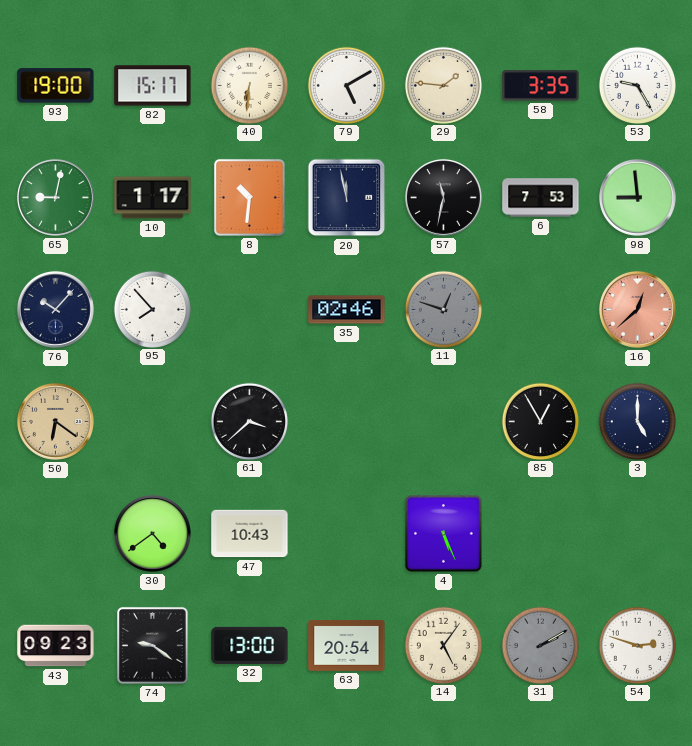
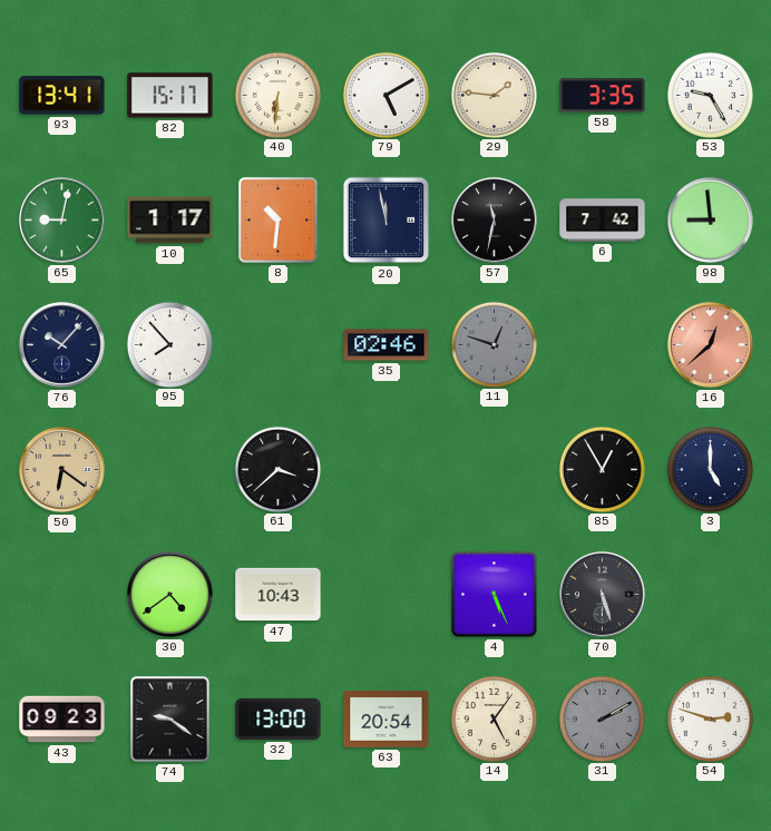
93: 19:00 -> 13:41
6: 7:53 -> 7:42
70: none -> 5:27
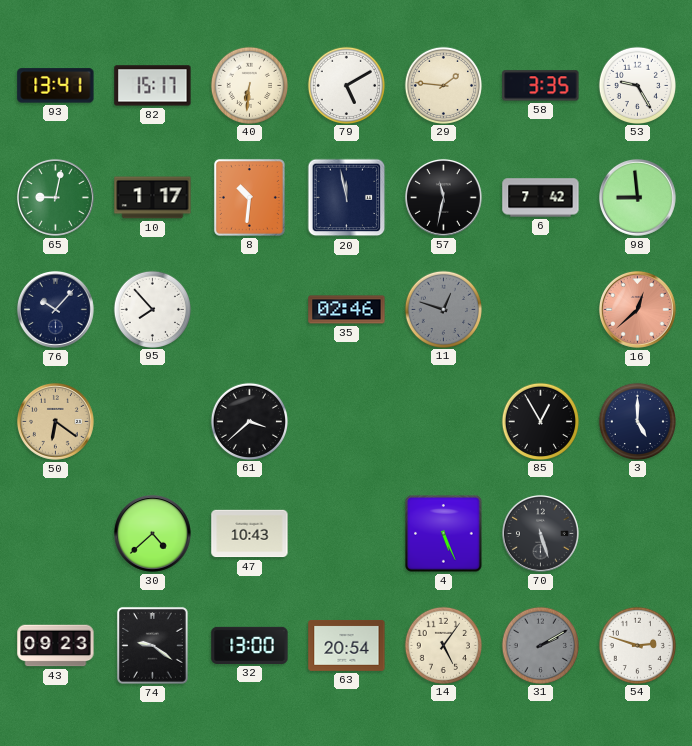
30: 4:39 -> 4:38
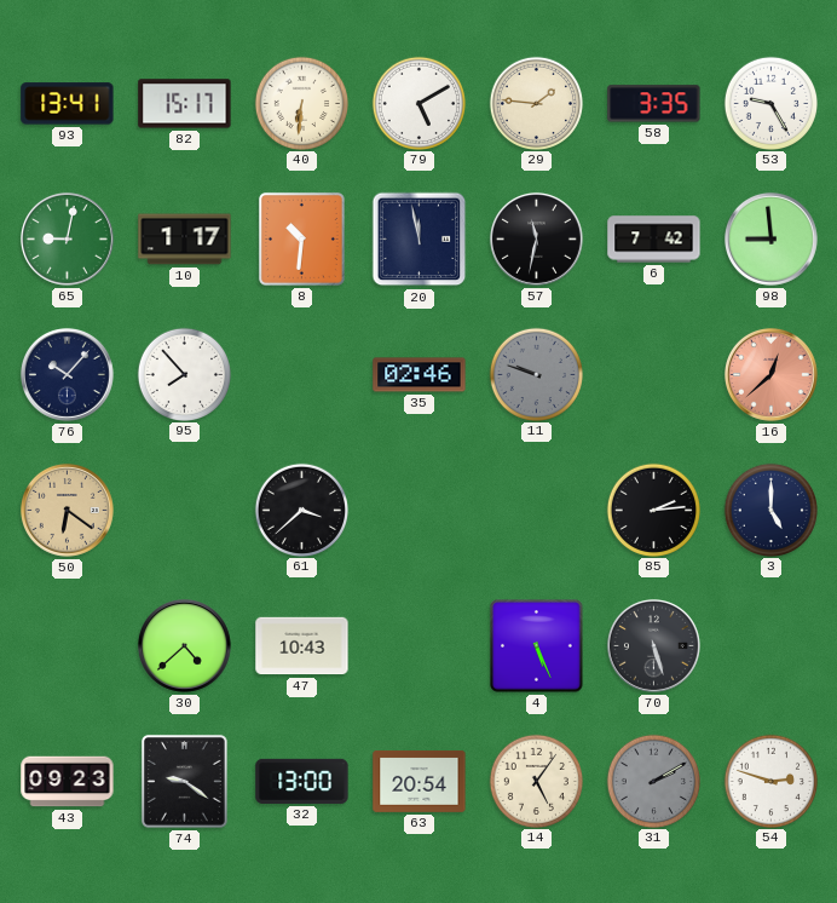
11: 12:48 -> 9:48
85: 12:55 -> 2:14
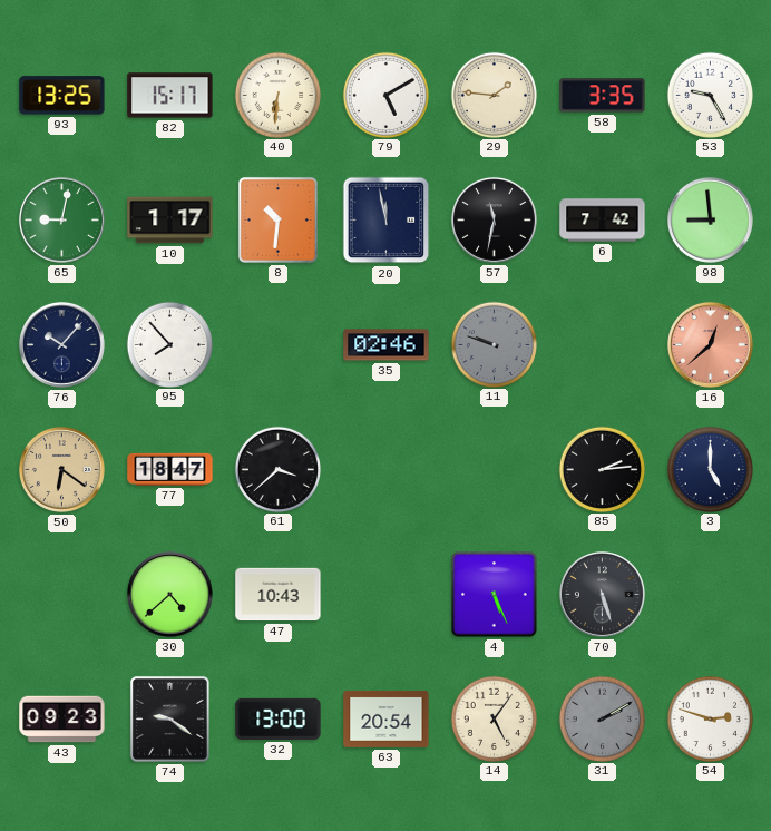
93: 13:41 -> 13:25
77: none -> 18:47
